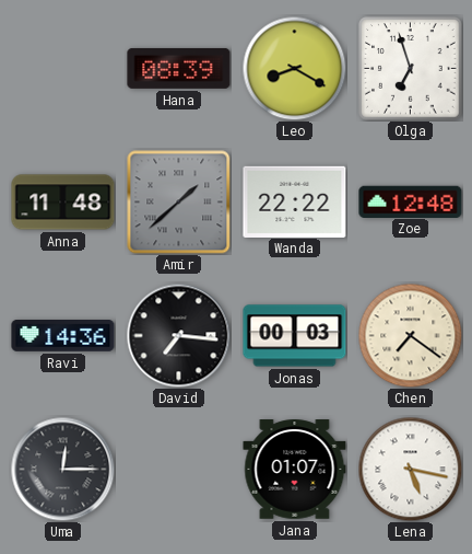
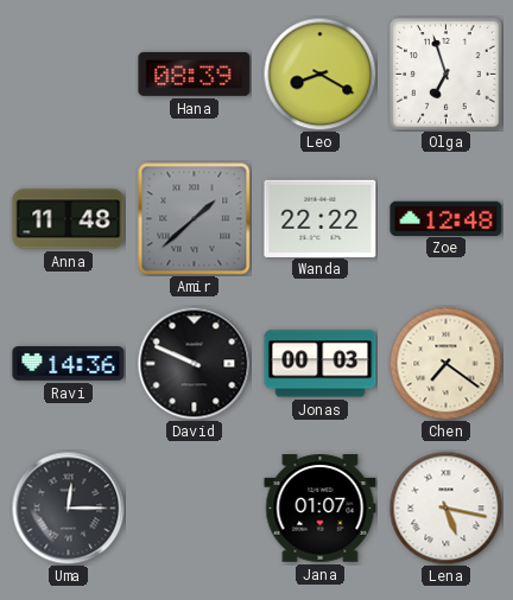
David: 7:16 -> 9:49
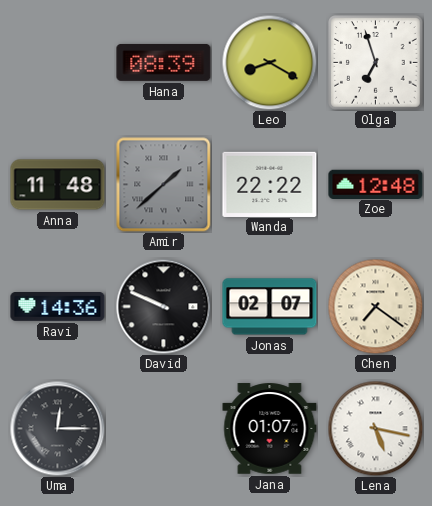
Jonas: 00:03 -> 02:07
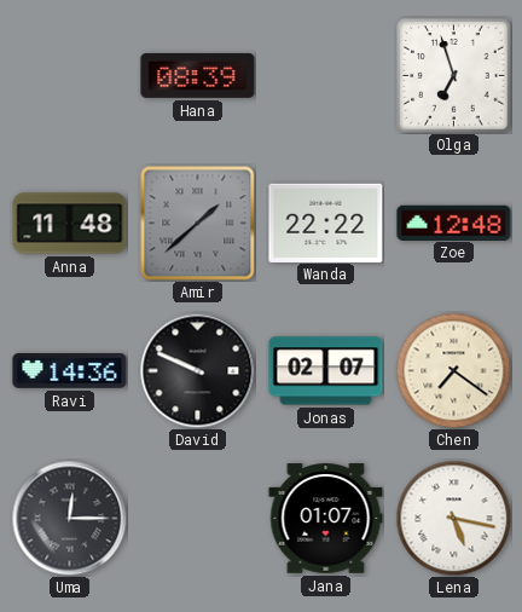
Leo: 8:20 -> none
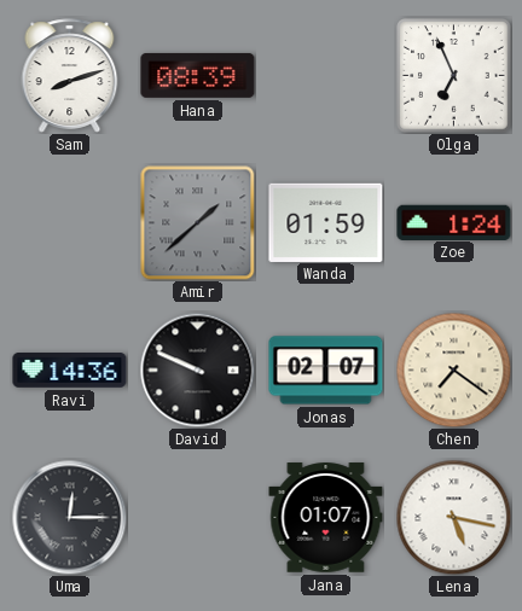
Sam: none -> 8:12
Olga: 6:57 -> 6:56
Anna: 11:48 -> none
Wanda: 22:22 -> 01:59
Zoe: 12:48 -> 1:24
